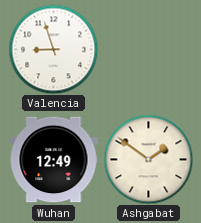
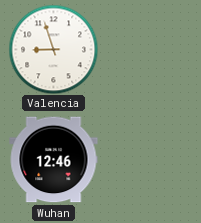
Wuhan: 12:49 -> 12:46
Ashgabat: 1:51 -> none
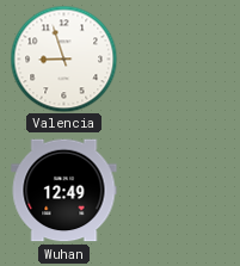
Wuhan: 12:46 -> 12:49
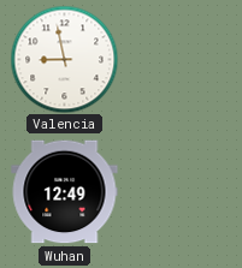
Valencia: 8:57 -> 8:58
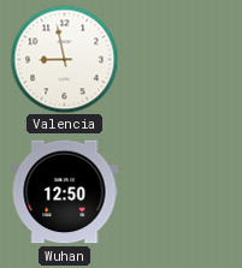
Wuhan: 12:49 -> 12:50
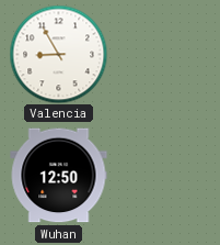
Valencia: 8:58 -> 8:55
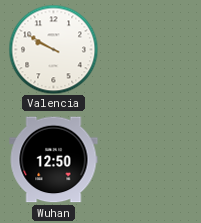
Valencia: 8:55 -> 9:50
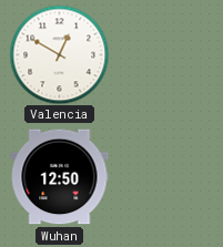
Valencia: 9:50 -> 12:50
